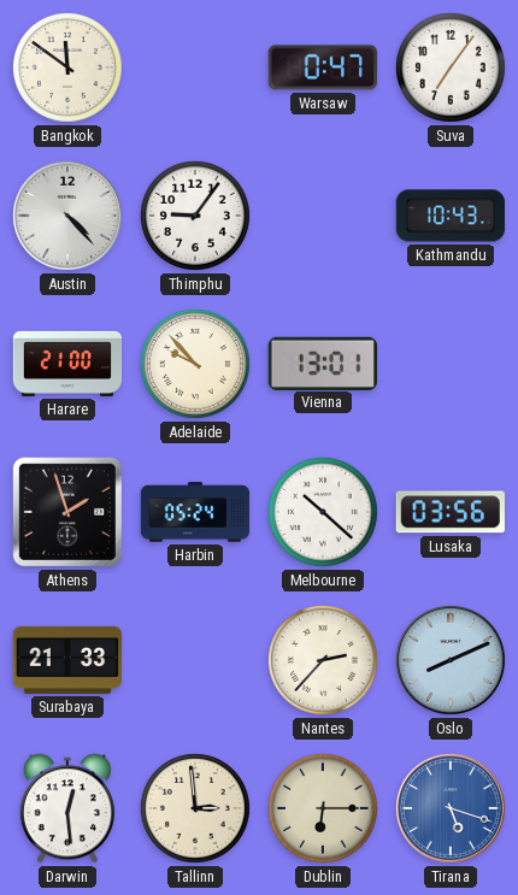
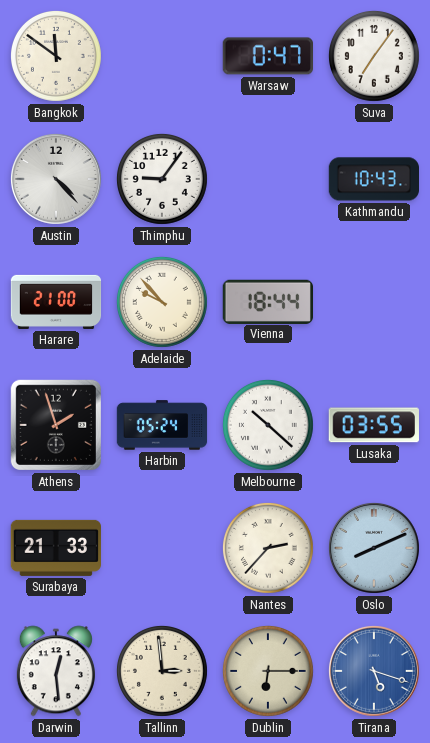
Vienna: 13:01 -> 18:44
Lusaka: 03:56 -> 03:55
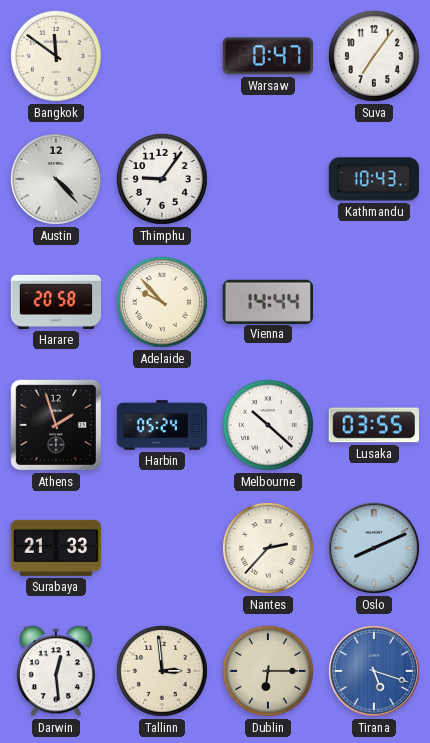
Harare: 21:00 -> 20:58
Vienna: 18:44 -> 14:44
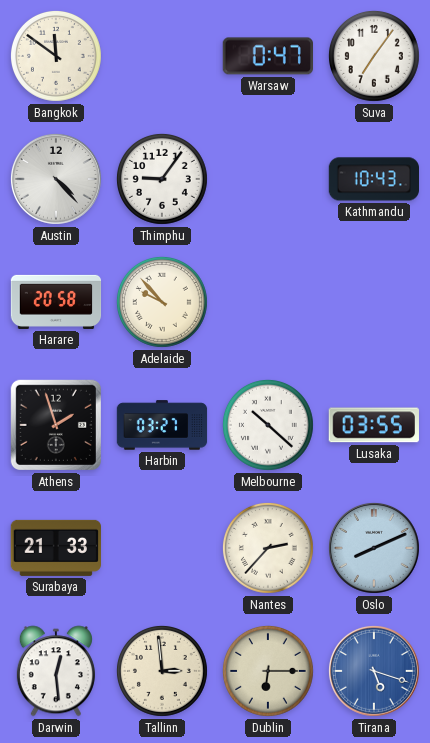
Vienna: 14:44 -> none
Harbin: 05:24 -> 03:27
